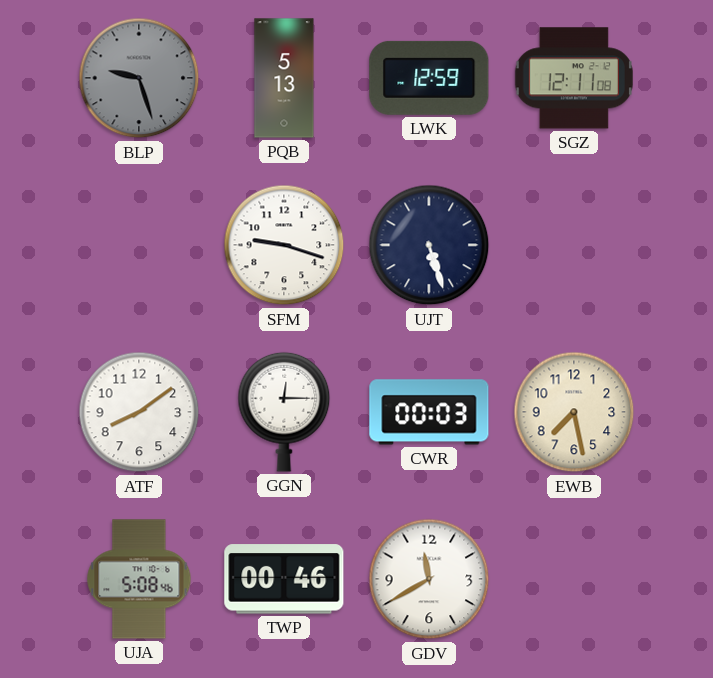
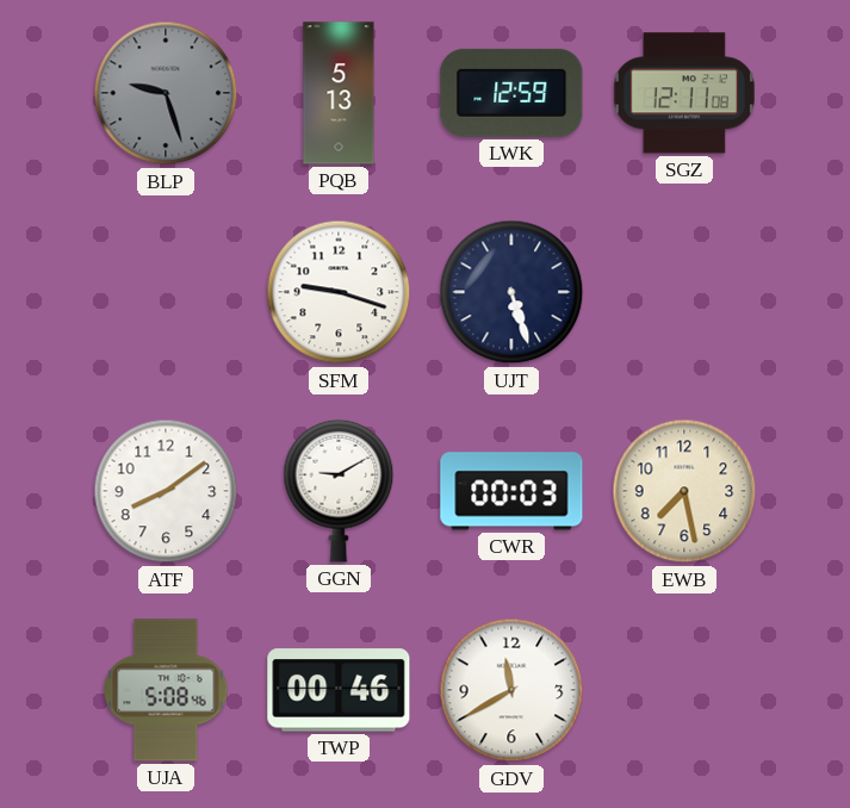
GGN: 12:15 -> 9:10
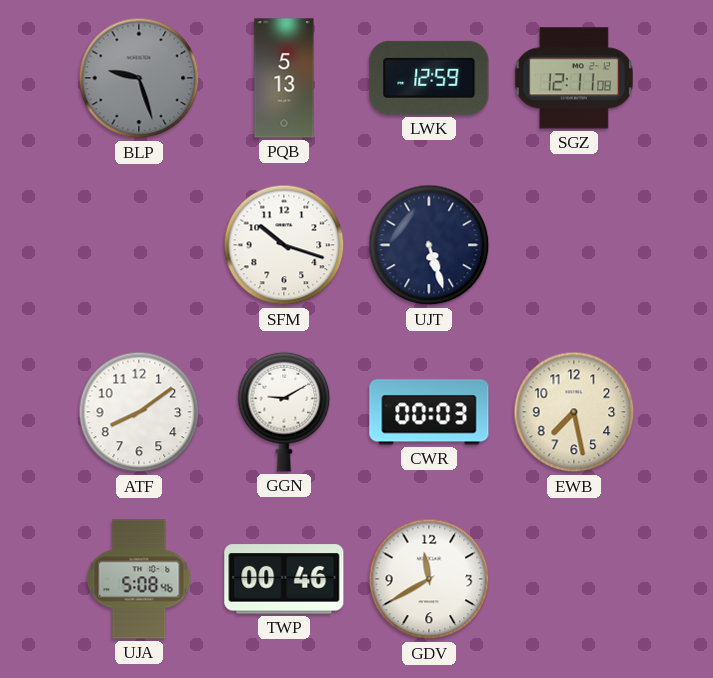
SFM: 9:18 -> 10:18
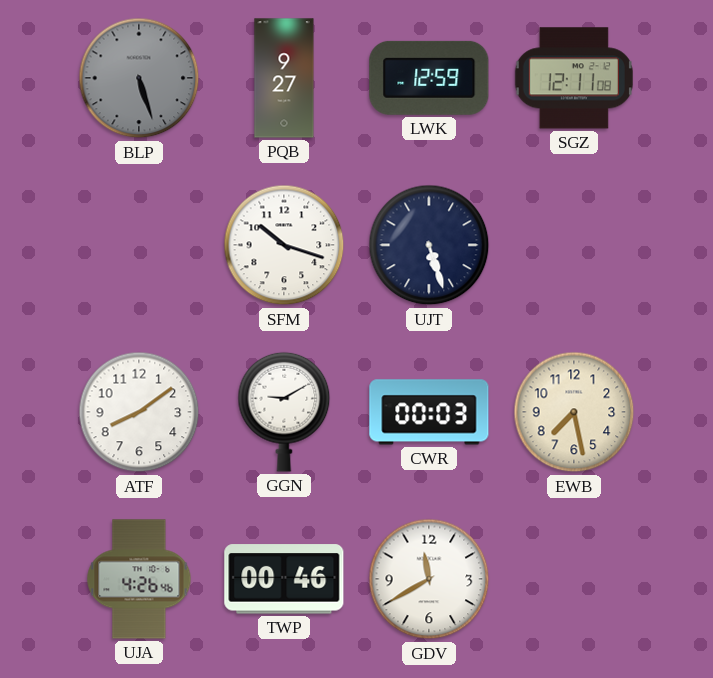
BLP: 9:27 -> 5:27
PQB: 5:13 -> 9:27
UJA: 5:08 -> 4:26
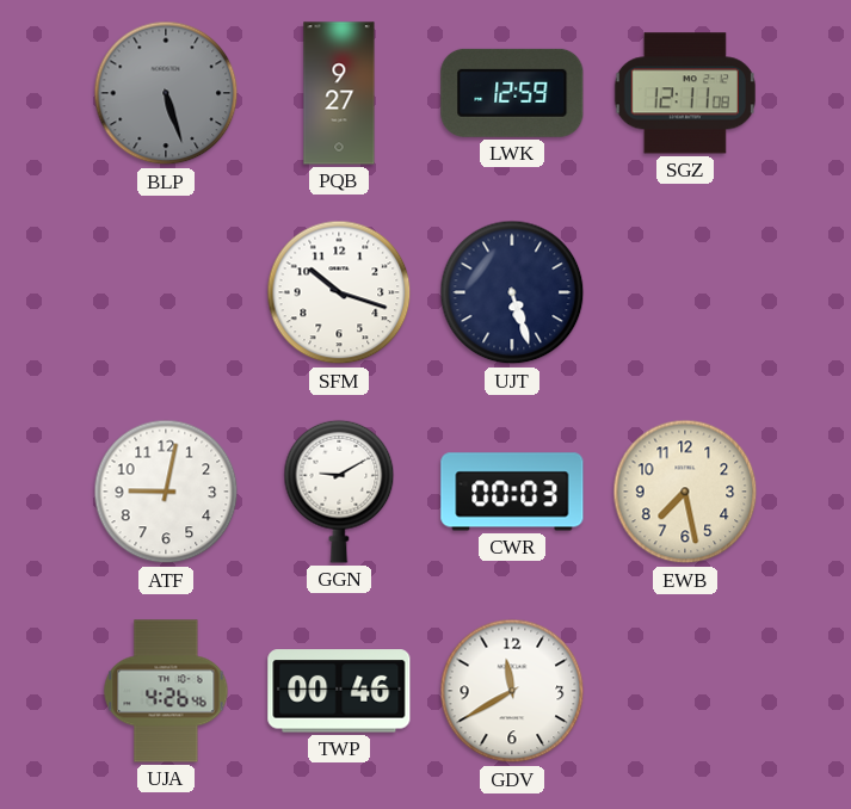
ATF: 8:09 -> 9:02
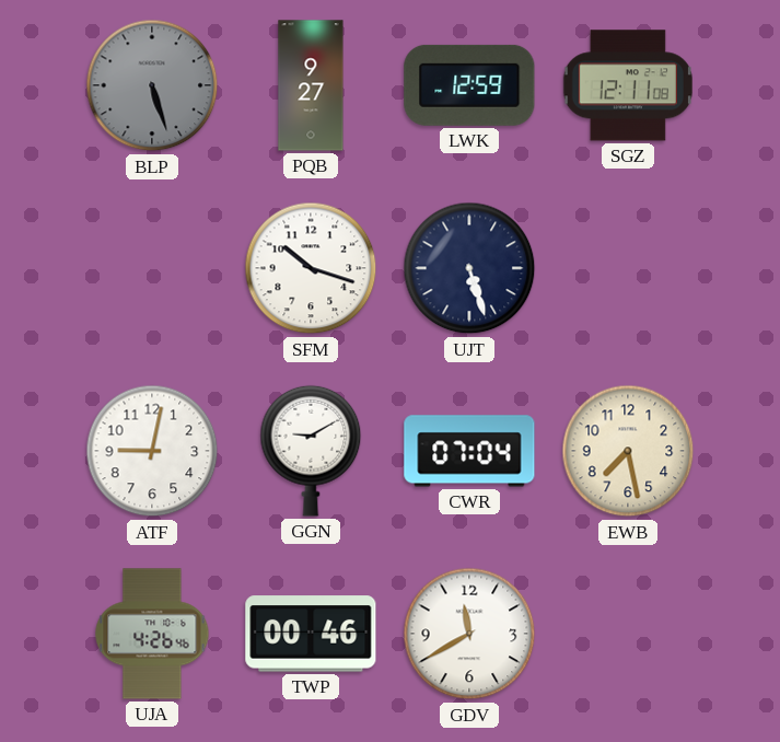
CWR: 00:03 -> 07:04
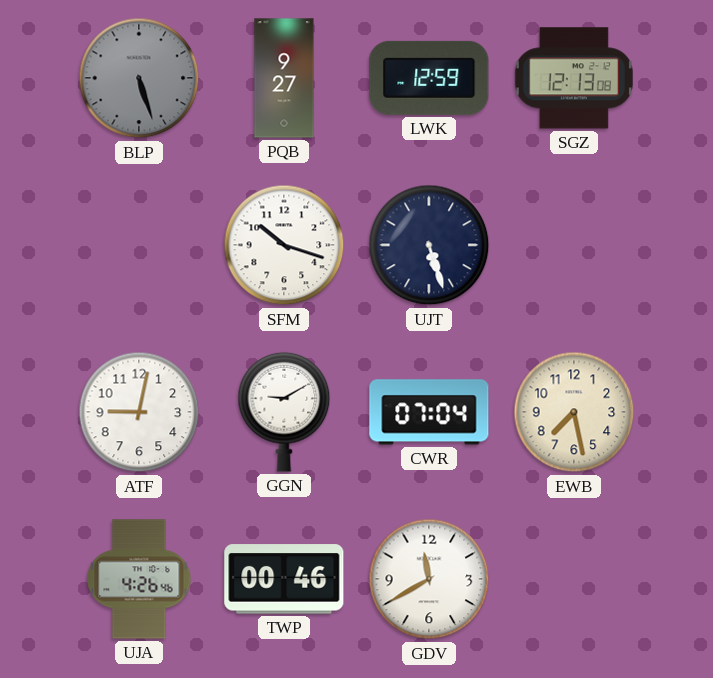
SGZ: 12:11 -> 12:13
